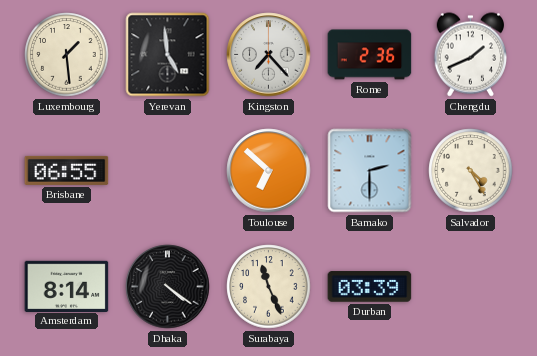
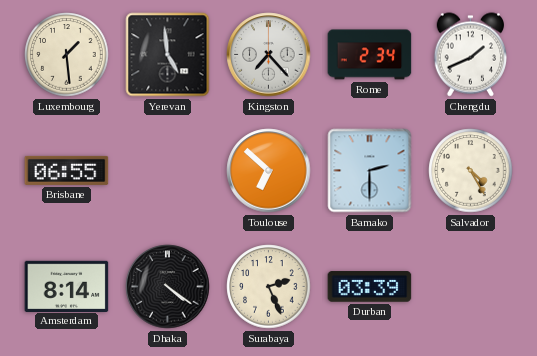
Rome: 2:36 -> 2:34
Surabaya: 11:26 -> 2:26
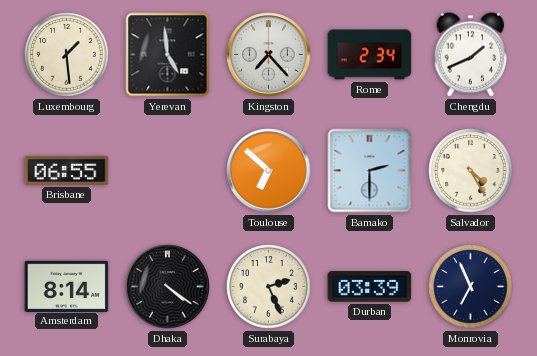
Monrovia: none -> 6:56
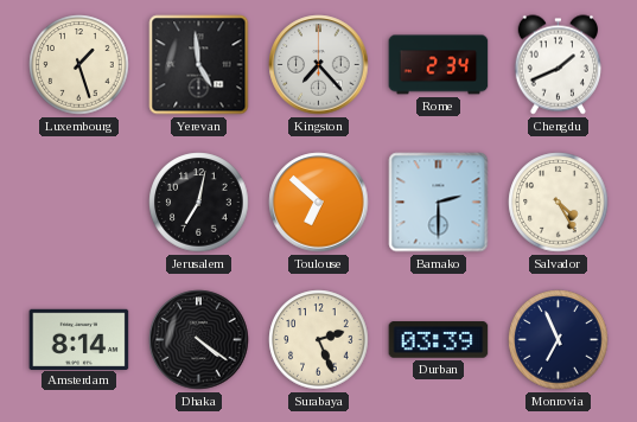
Luxembourg: 1:29 -> 1:27
Brisbane: 06:55 -> none
Jerusalem: none -> 7:02
